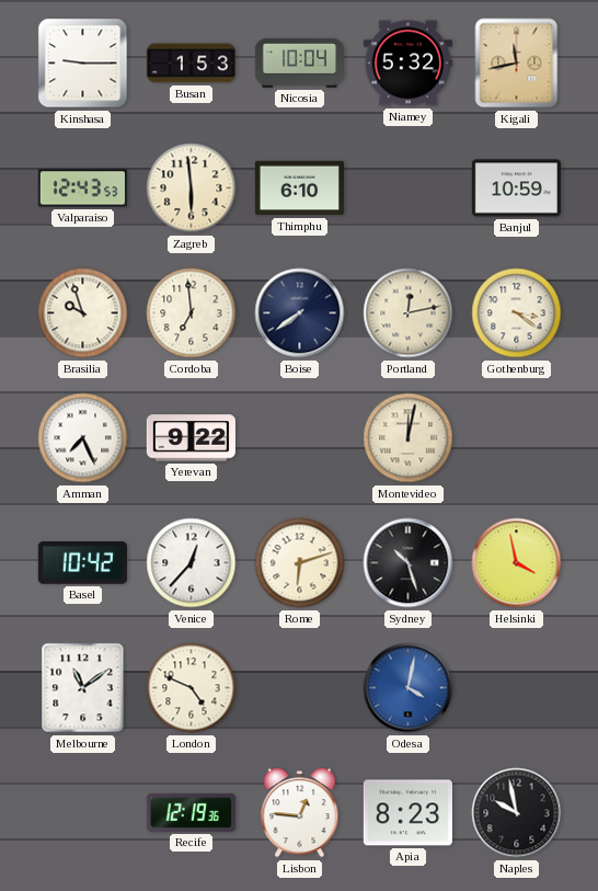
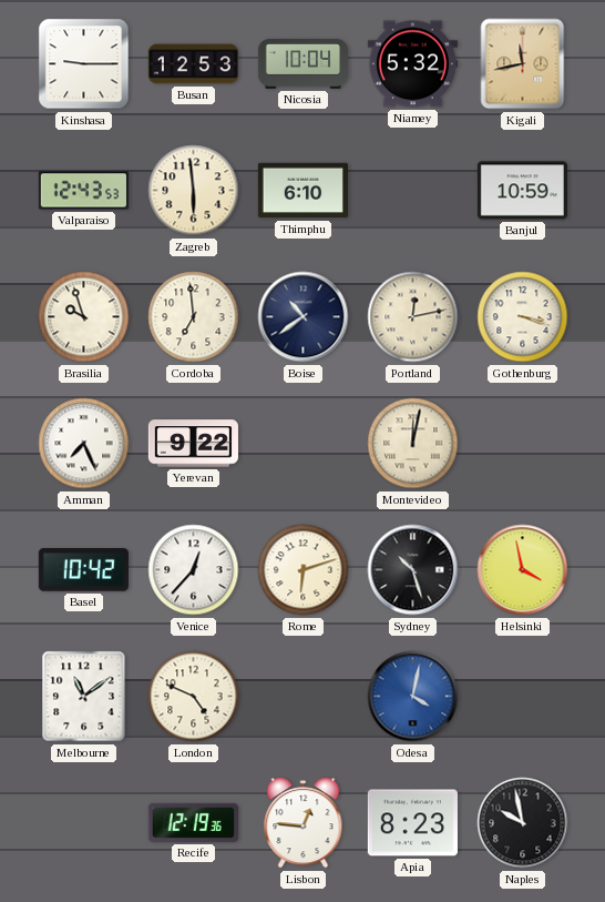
Busan: 1:53 -> 12:53
Boise: 7:39 -> 10:39
Gothenburg: 3:21 -> 3:18
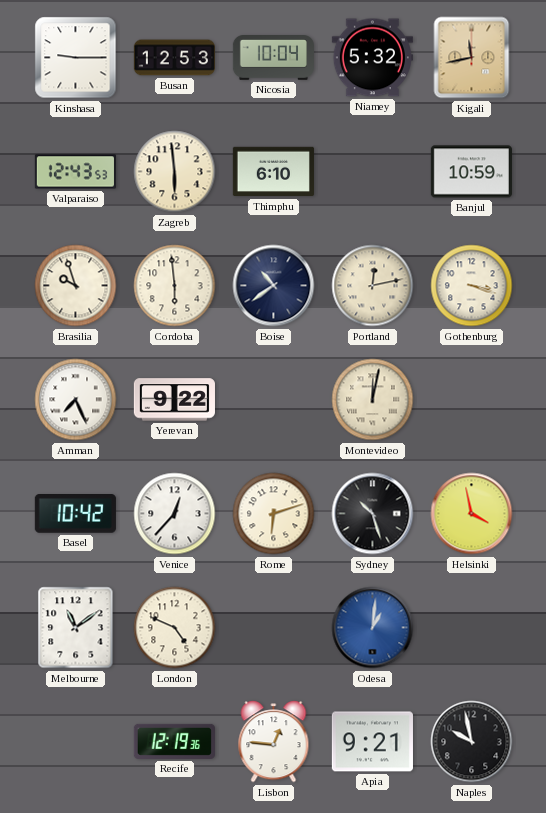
Cordoba: 6:59 -> 5:59
Odesa: 4:02 -> 1:01
Apia: 8:23 -> 9:21
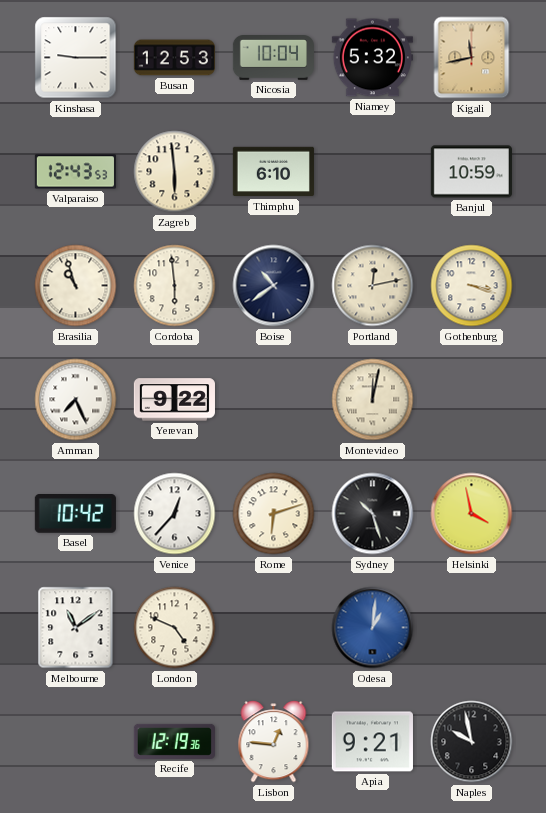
Brasilia: 9:57 -> 10:57
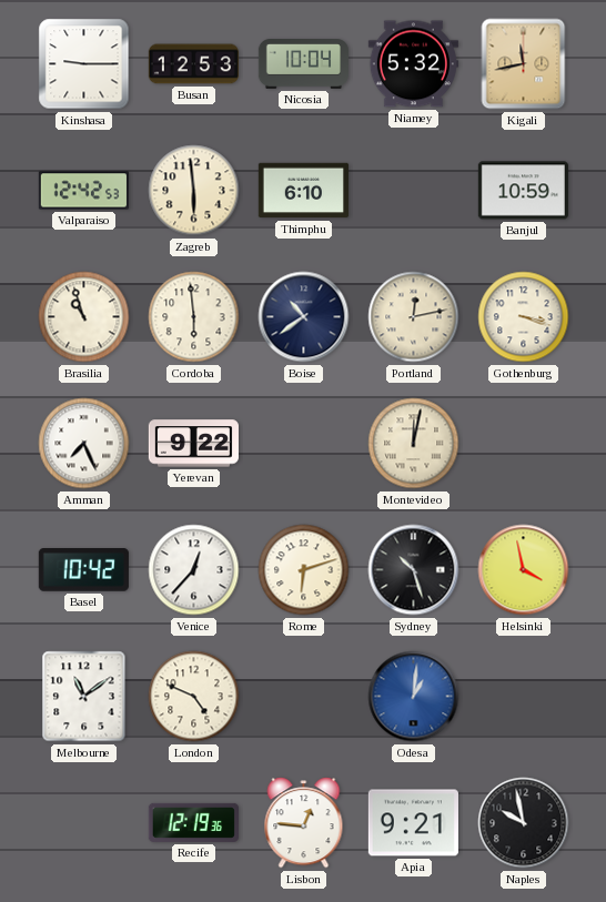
Valparaiso: 12:43 -> 12:42
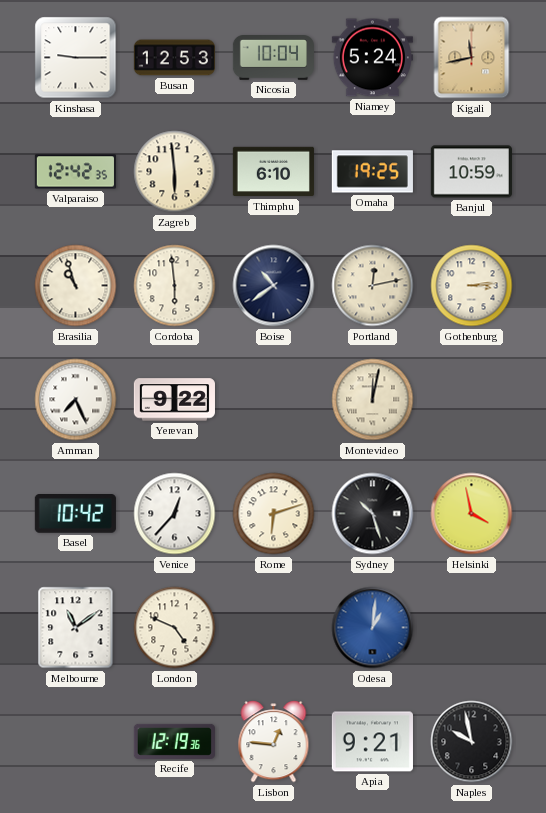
Niamey: 5:32 -> 5:24
Valparaiso: 12:42:53 -> 12:42:35
Omaha: none -> 19:25
Gothenburg: 3:18 -> 3:14
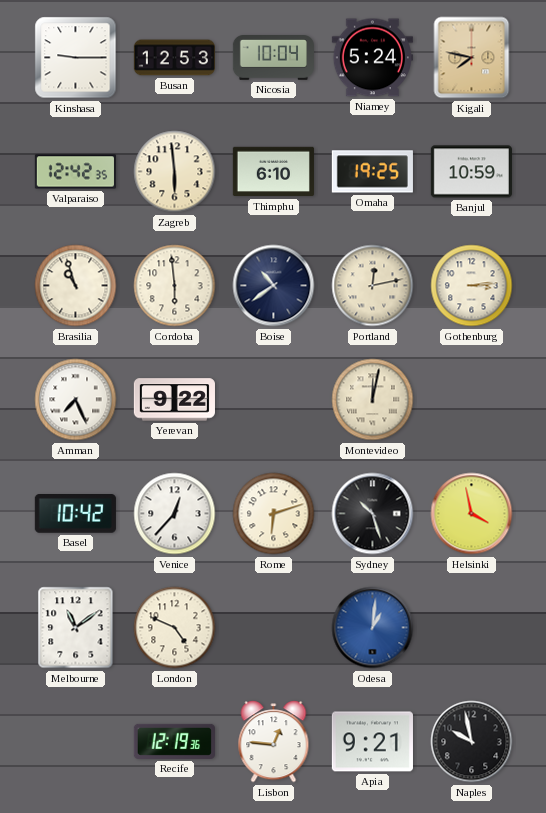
Kigali: 11:43 -> 7:47
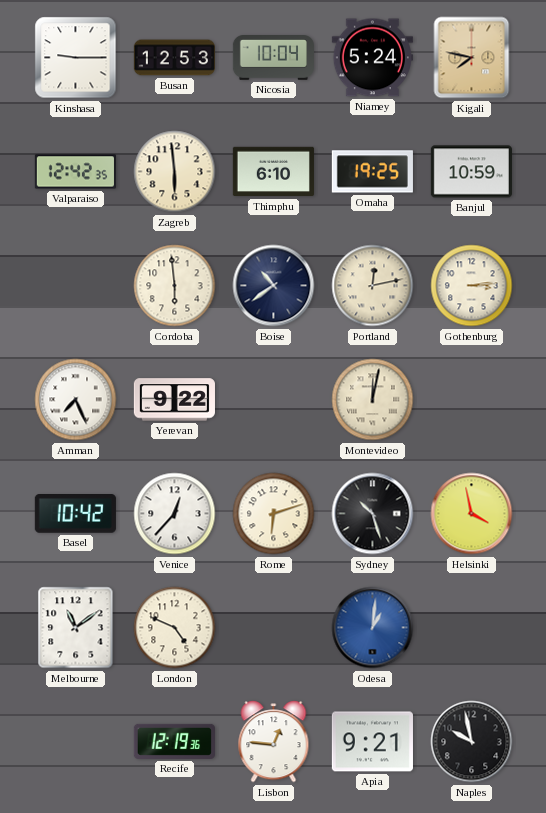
Brasilia: 10:57 -> none
